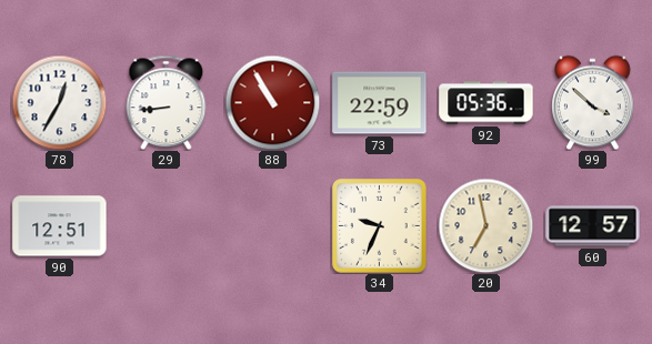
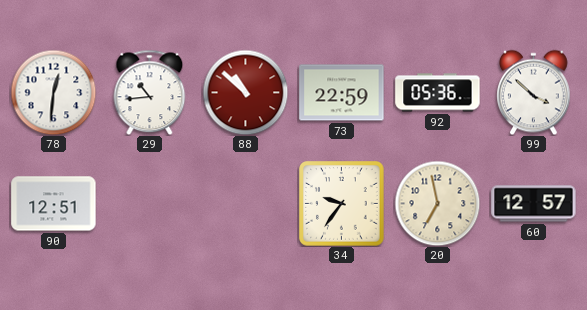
78: 12:35 -> 12:31
29: 8:44 -> 10:44
88: 10:55 -> 10:52
34: 9:34 -> 9:36
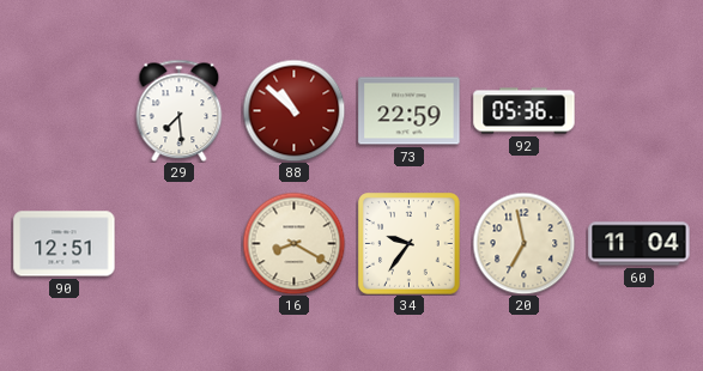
78: 12:31 -> none
29: 10:44 -> 7:29
99: 3:52 -> none
16: none -> 8:20
60: 12:57 -> 11:04
